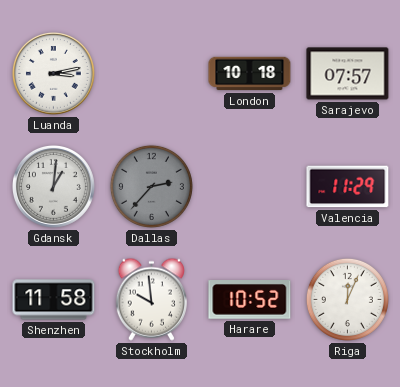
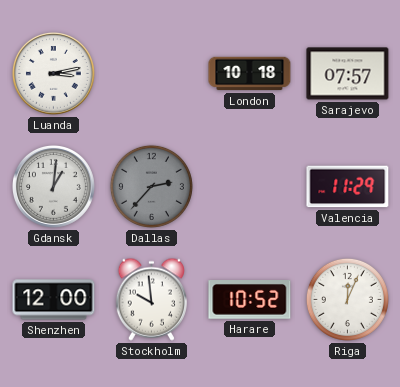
Shenzhen: 11:58 -> 12:00
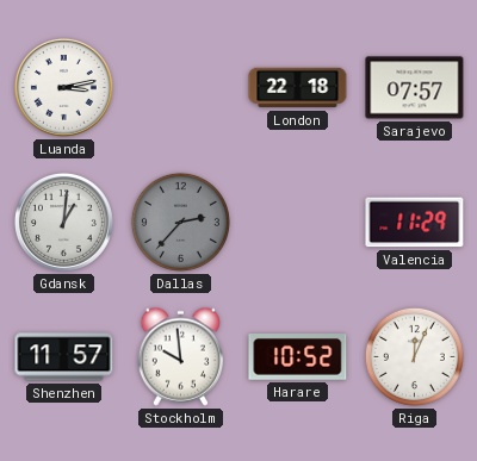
London: 10:18 -> 22:18
Shenzhen: 12:00 -> 11:57
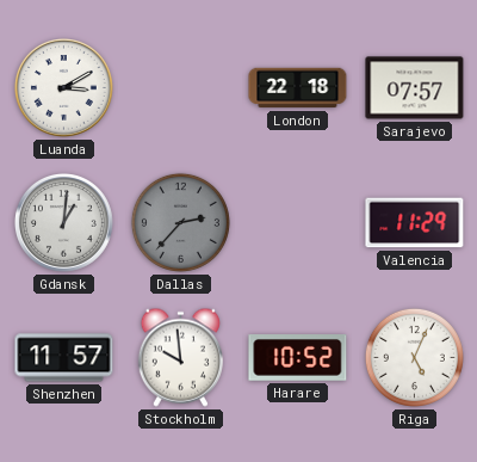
Luanda: 3:13 -> 3:10
Riga: 12:04 -> 5:04
